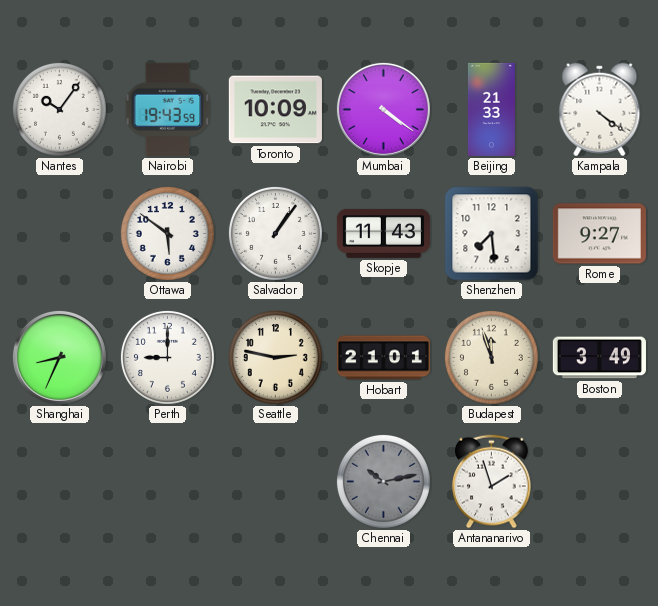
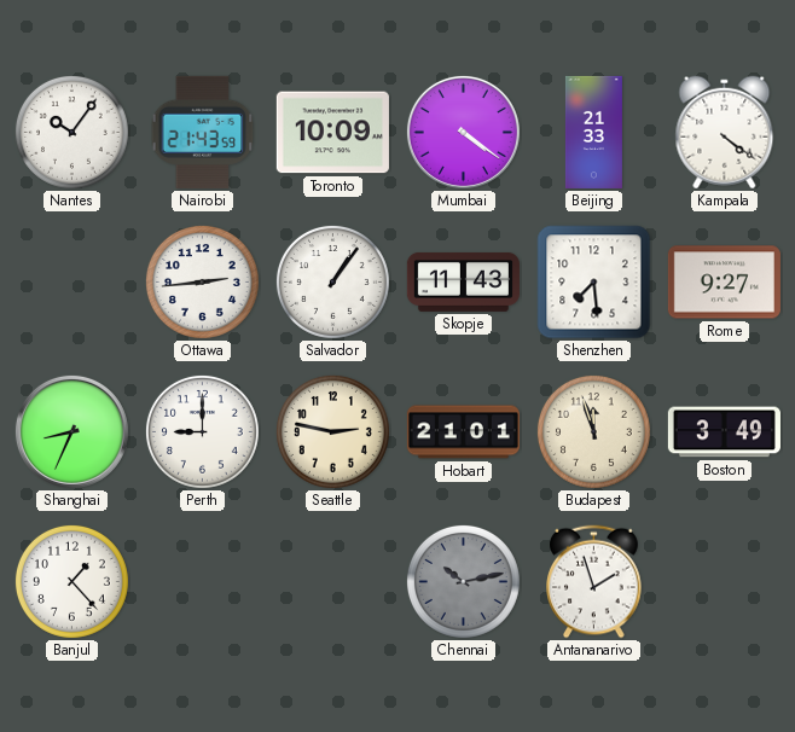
Nairobi: 19:43 -> 21:43
Ottawa: 5:51 -> 2:44
Banjul: none -> 1:23
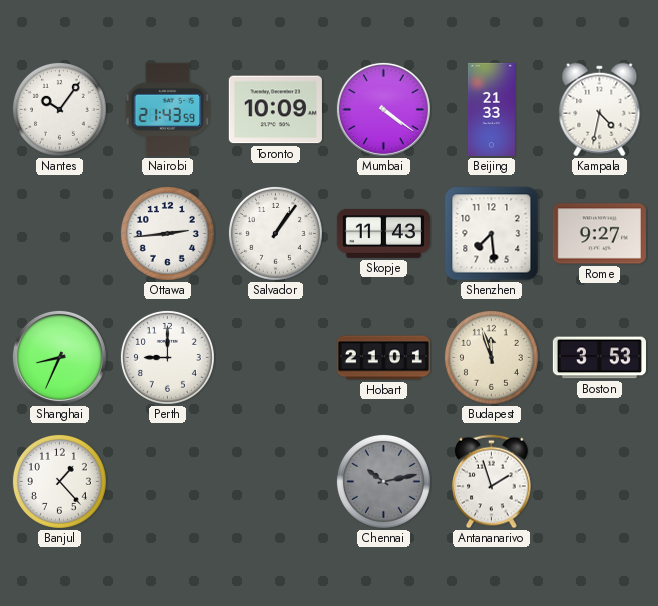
Kampala: 4:21 -> 4:32
Seattle: 2:47 -> none
Boston: 3:49 -> 3:53
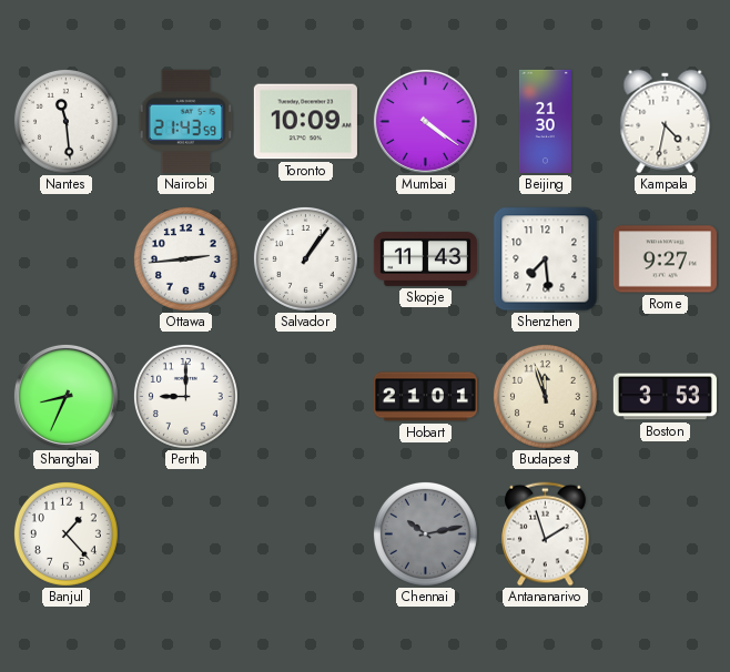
Nantes: 10:06 -> 11:29
Beijing: 21:33 -> 21:30
